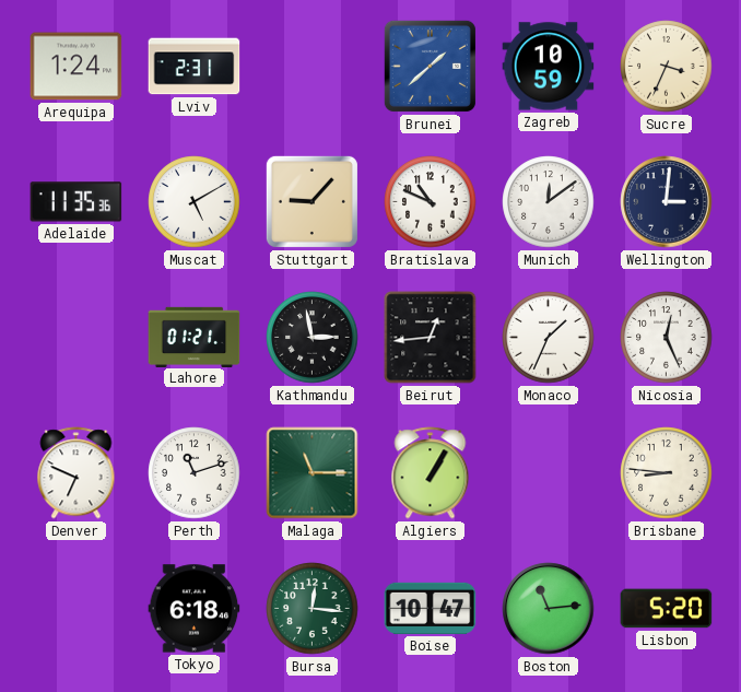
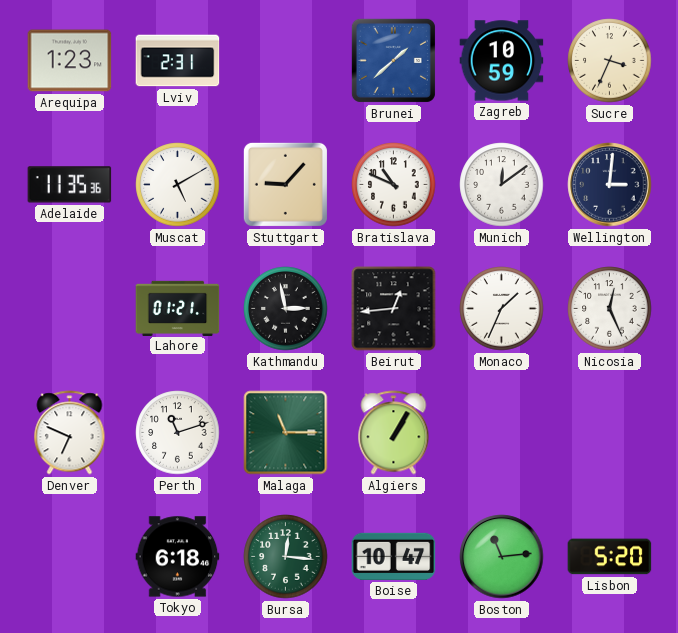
Arequipa: 1:24 -> 1:23
Brisbane: 8:46 -> none
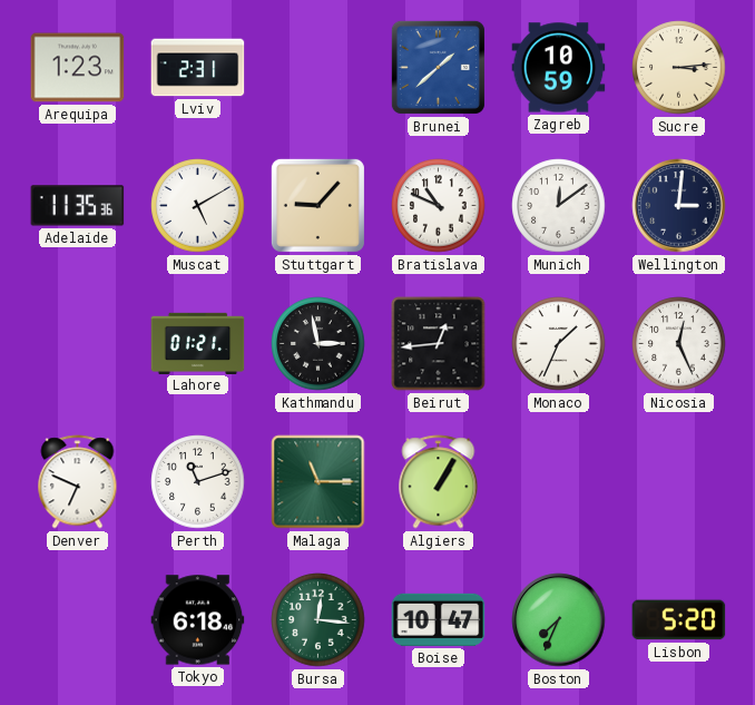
Sucre: 3:34 -> 3:14
Boston: 11:14 -> 7:34
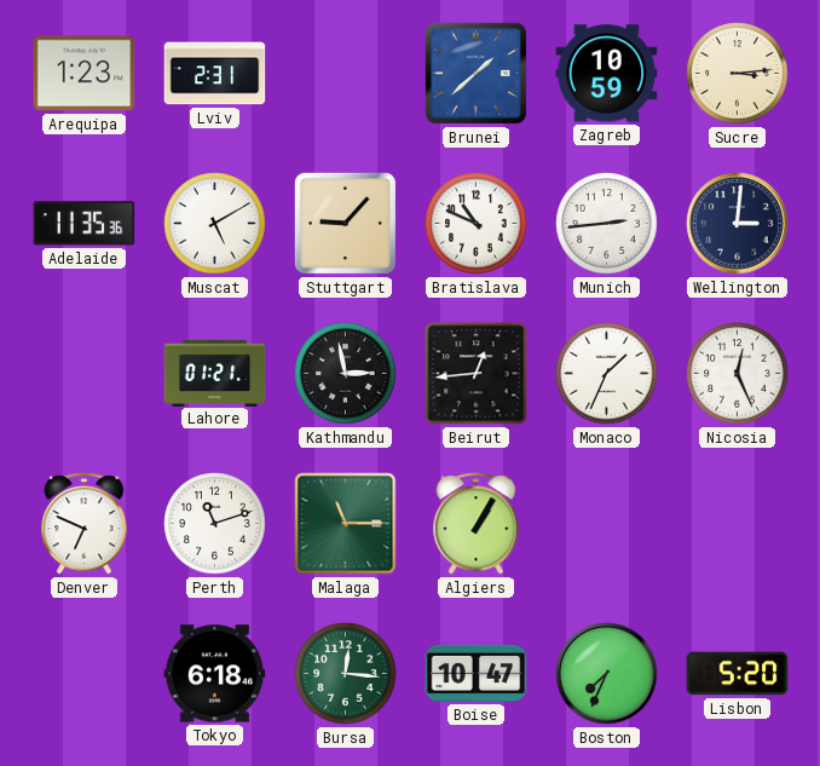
Munich: 12:09 -> 2:44
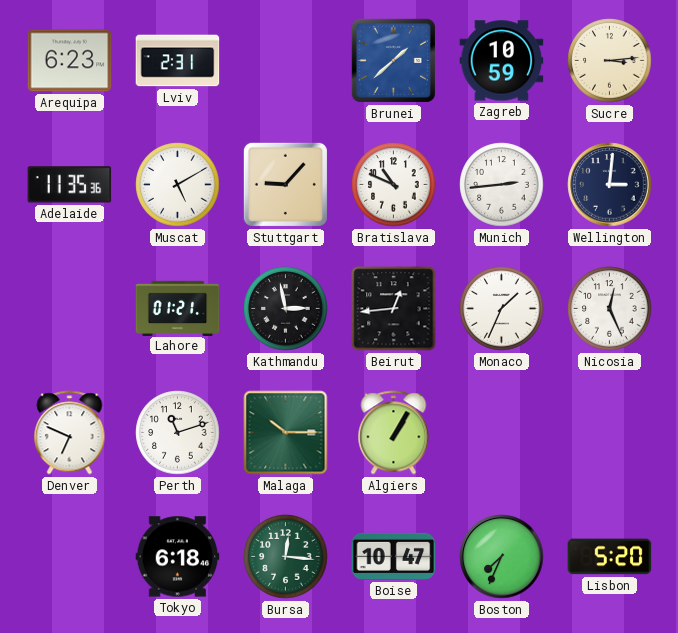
Arequipa: 1:23 -> 6:23
Malaga: 11:15 -> 10:15
